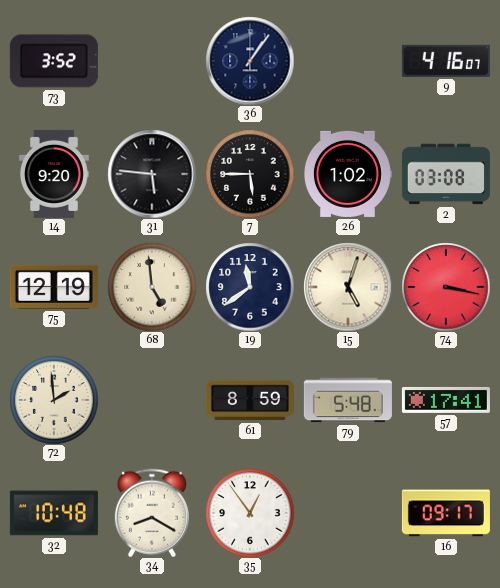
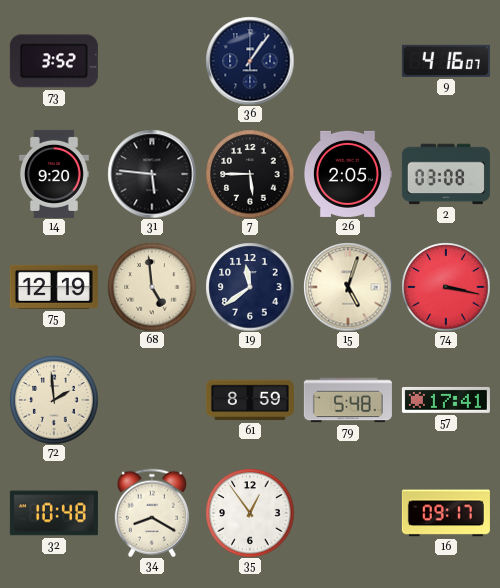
26: 1:02 -> 2:05
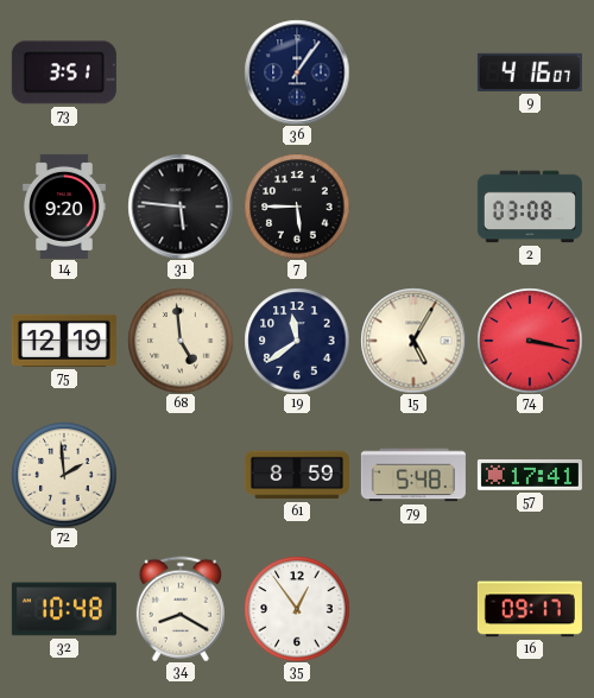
73: 3:52 -> 3:51
26: 2:05 -> none
15: 5:03 -> 5:05
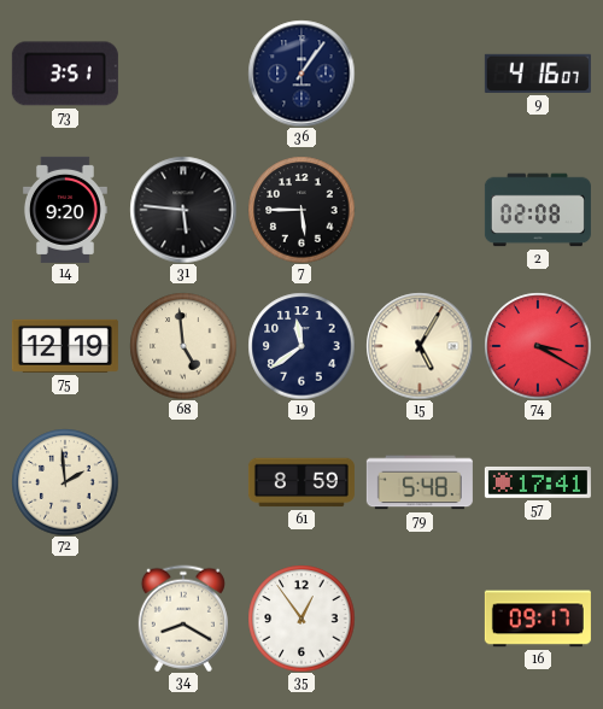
2: 03:08 -> 02:08
74: 3:17 -> 3:20
32: 10:48 -> none
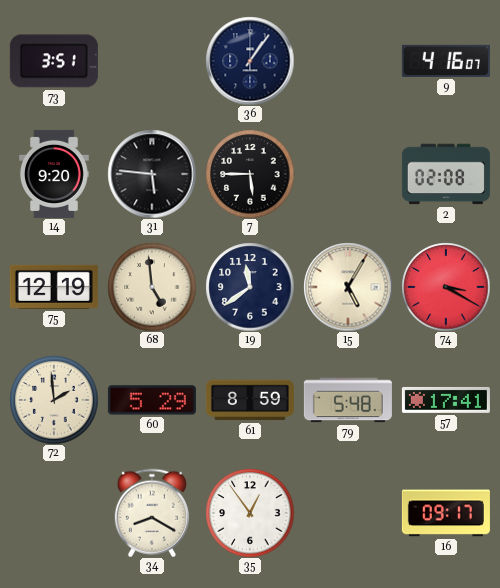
60: none -> 5:29
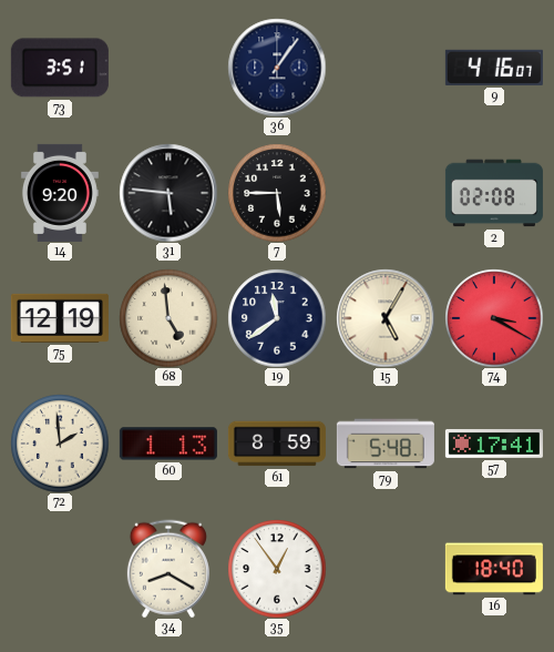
60: 5:29 -> 1:13
16: 09:17 -> 18:40
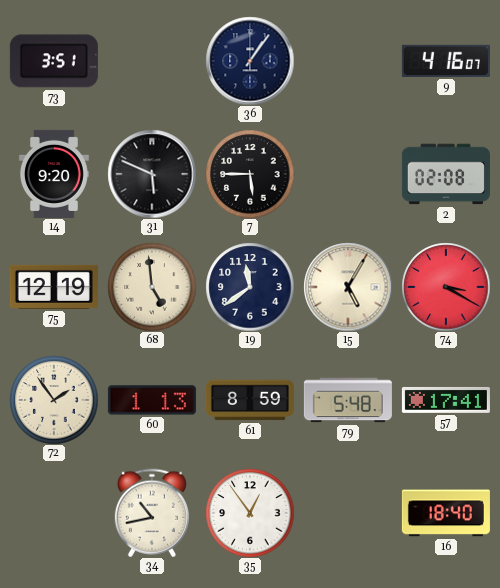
31: 5:46 -> 5:49
72: 1:59 -> 1:54
34: 8:20 -> 10:43
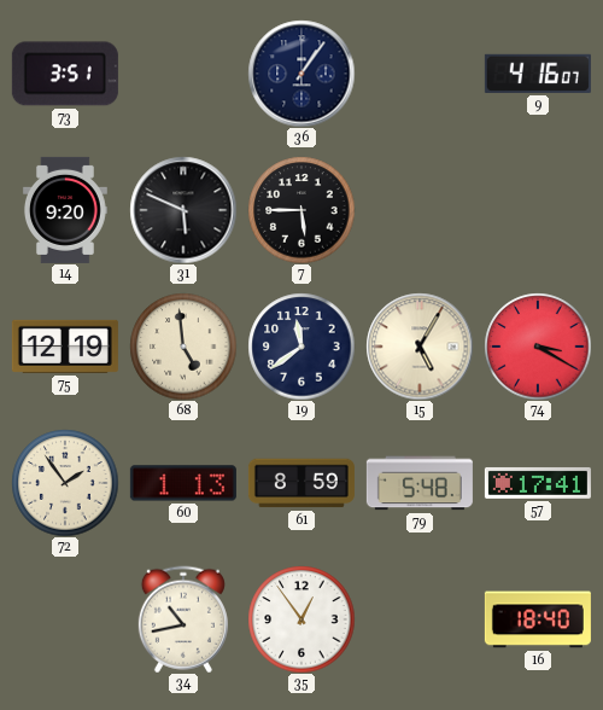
2: 02:08 -> none
